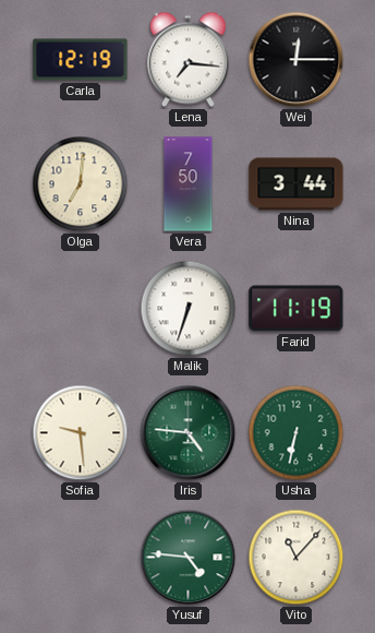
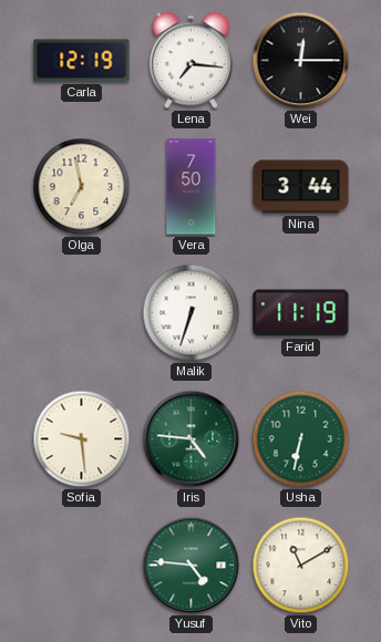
Olga: 7:01 -> 6:58
Vito: 11:07 -> 11:10
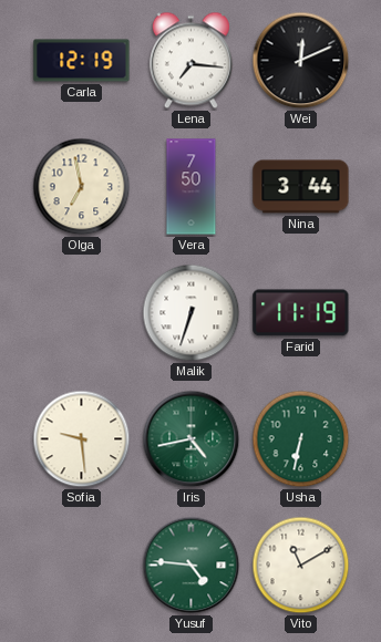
Wei: 12:15 -> 12:11
Iris: 4:46 -> 4:43
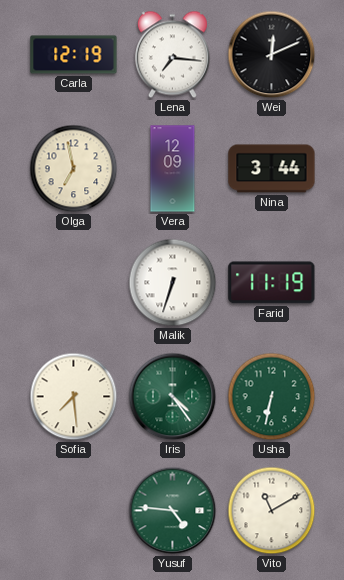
Vera: 7:50 -> 12:09
Sofia: 9:29 -> 7:29
Iris: 4:43 -> 4:24
